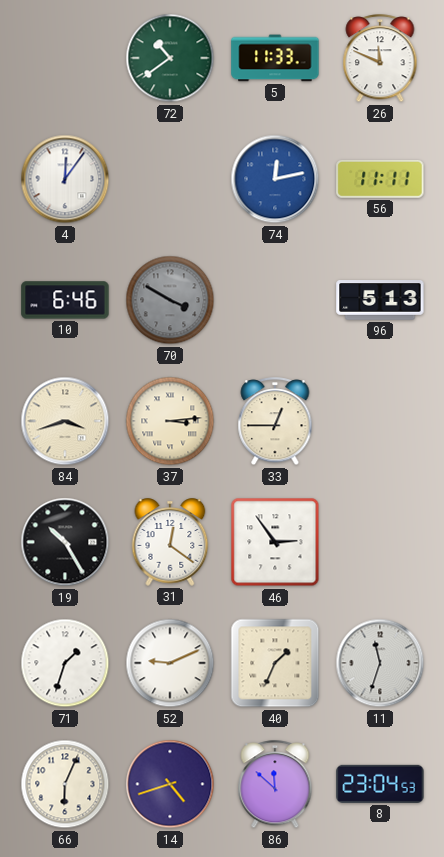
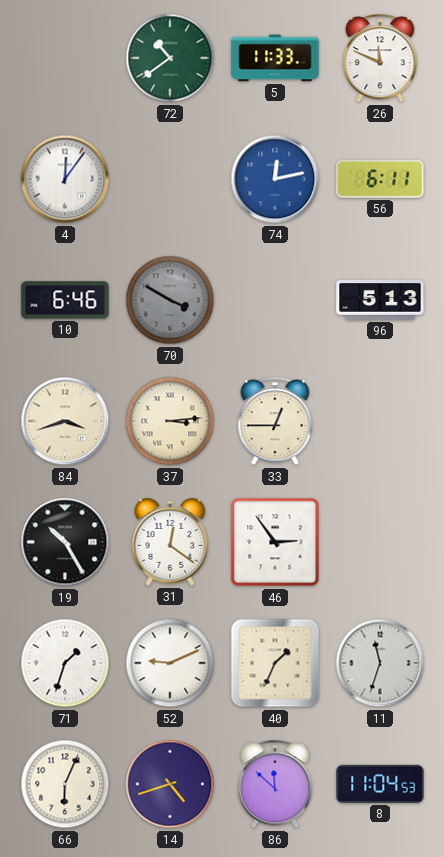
56: 11:11 -> 6:11
8: 23:04 -> 11:04
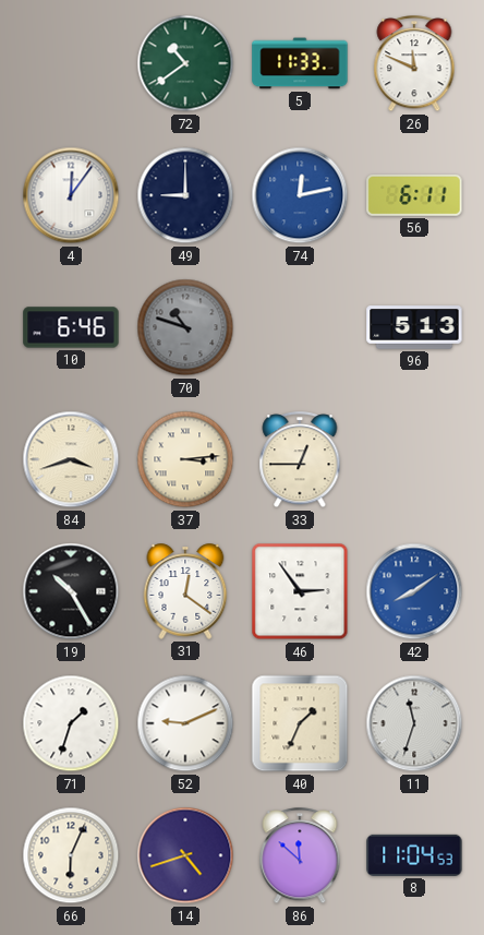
49: none -> 9:00
70: 3:50 -> 10:48
42: none -> 8:09
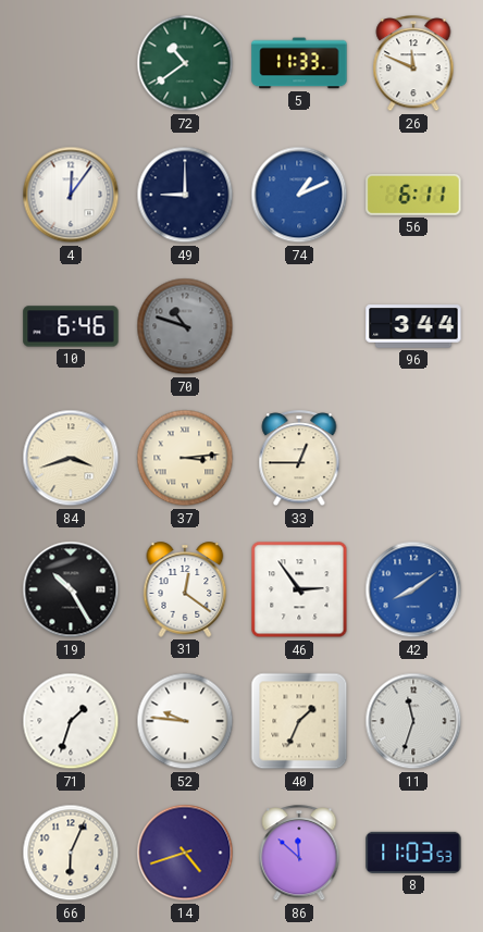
74: 12:13 -> 1:11
96: 5:13 -> 3:44
52: 9:11 -> 9:46
8: 11:04 -> 11:03
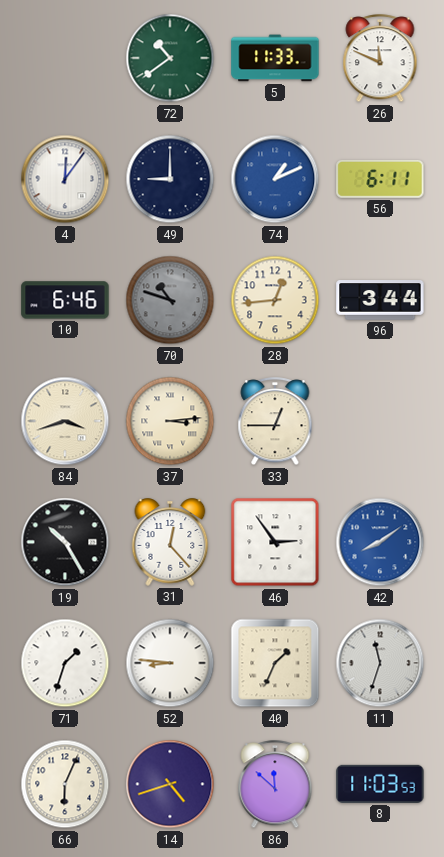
28: none -> 12:44
31: 12:21 -> 12:23
52: 9:46 -> 8:46
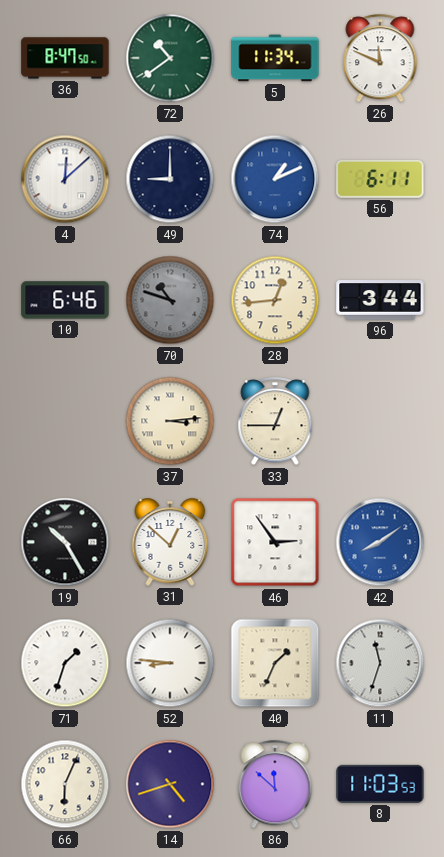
36: none -> 8:47
5: 11:33 -> 11:34
4: 12:06 -> 12:08
84: 3:42 -> none
31: 12:23 -> 12:52
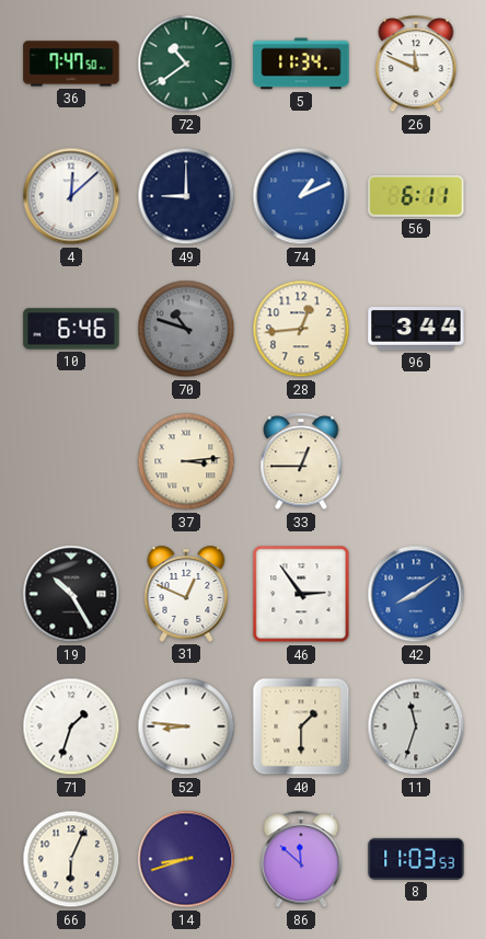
36: 8:47 -> 7:47
31: 12:52 -> 12:49
40: 1:34 -> 1:30
14: 4:42 -> 8:42
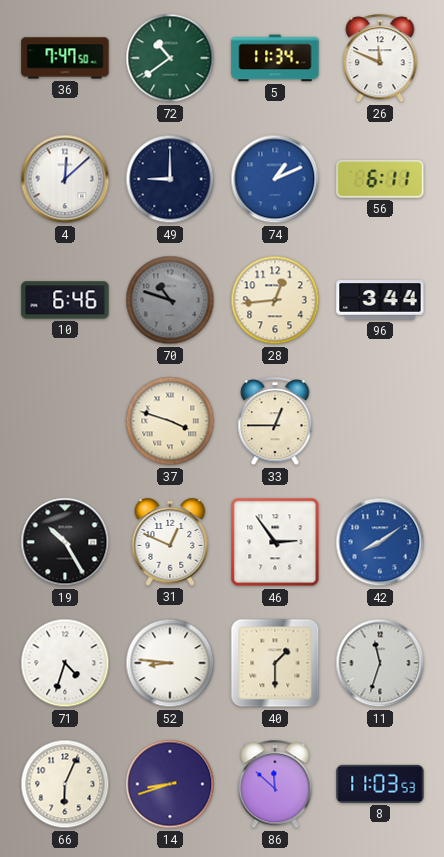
37: 3:14 -> 3:48
71: 1:33 -> 4:33
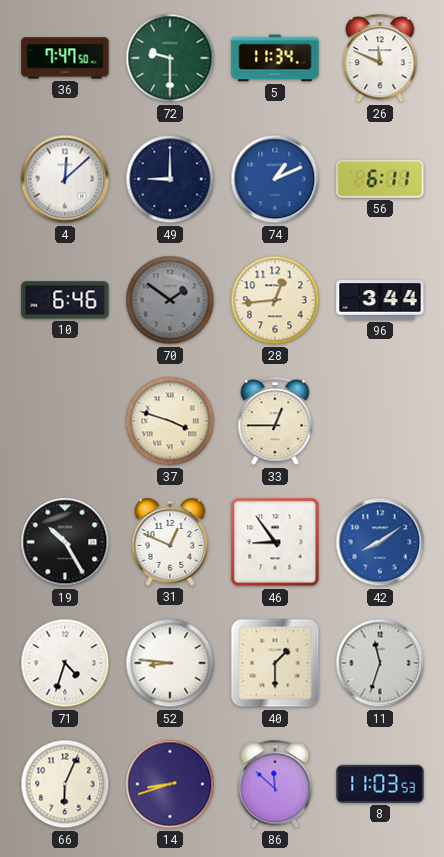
72: 10:39 -> 9:30
70: 10:48 -> 1:51
46: 2:54 -> 8:54
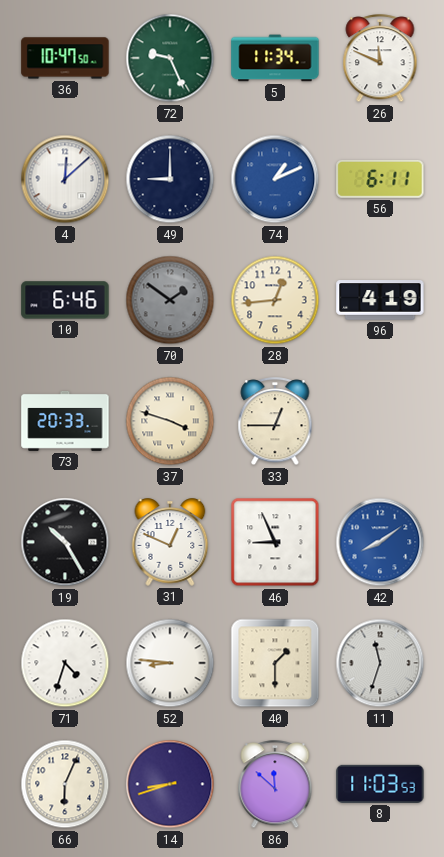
36: 7:47 -> 10:47
72: 9:30 -> 9:26
96: 3:44 -> 4:19
73: none -> 20:33
46: 8:54 -> 8:56
